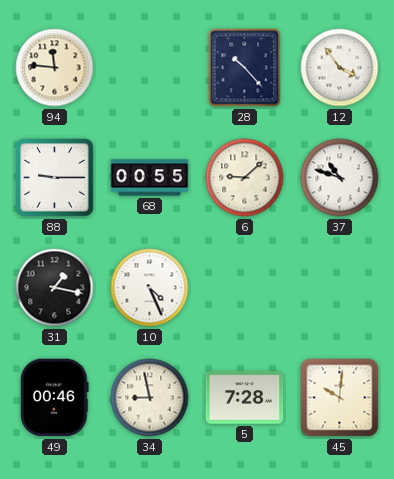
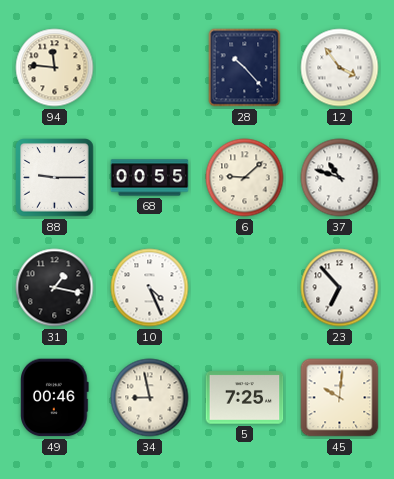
23: none -> 6:53
5: 7:28 -> 7:25
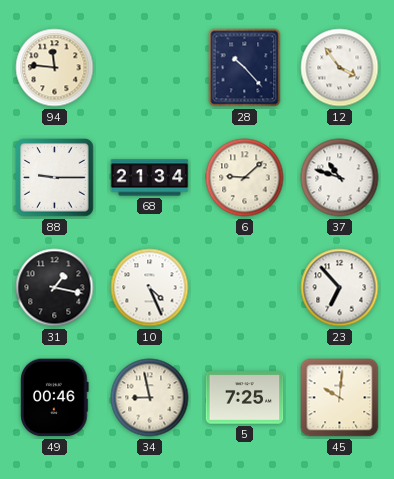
68: 00:55 -> 21:34
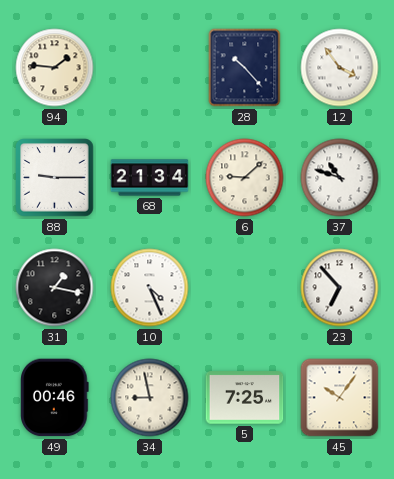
94: 11:46 -> 1:46
45: 10:01 -> 10:06
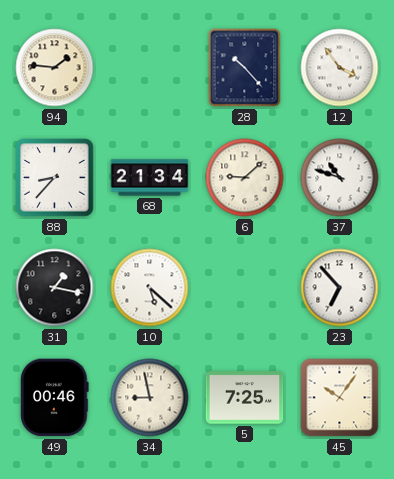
88: 9:15 -> 8:37
10: 4:26 -> 5:22
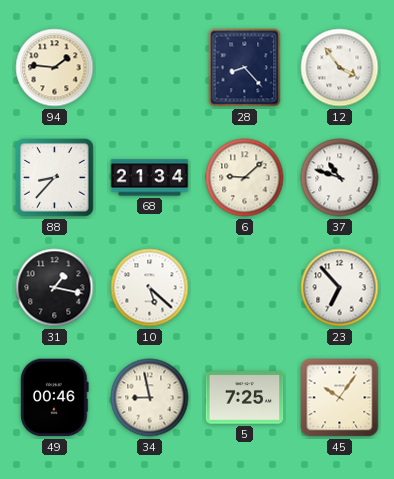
28: 10:23 -> 8:23
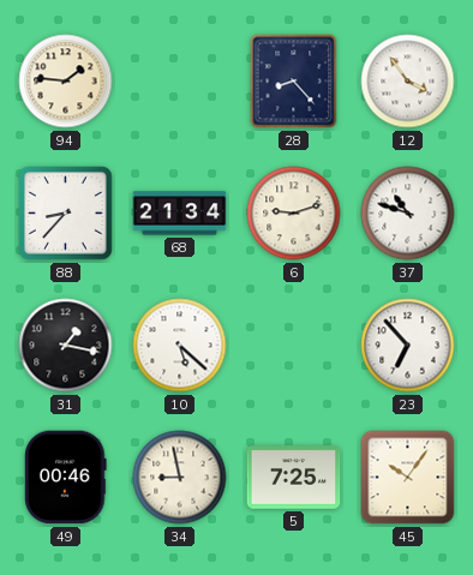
6: 9:08 -> 9:12
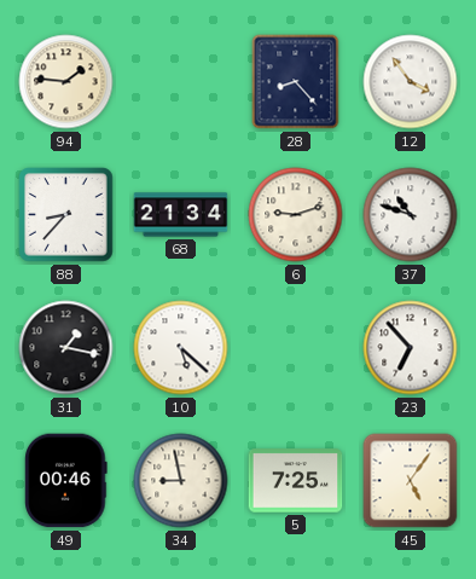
45: 10:06 -> 5:06
